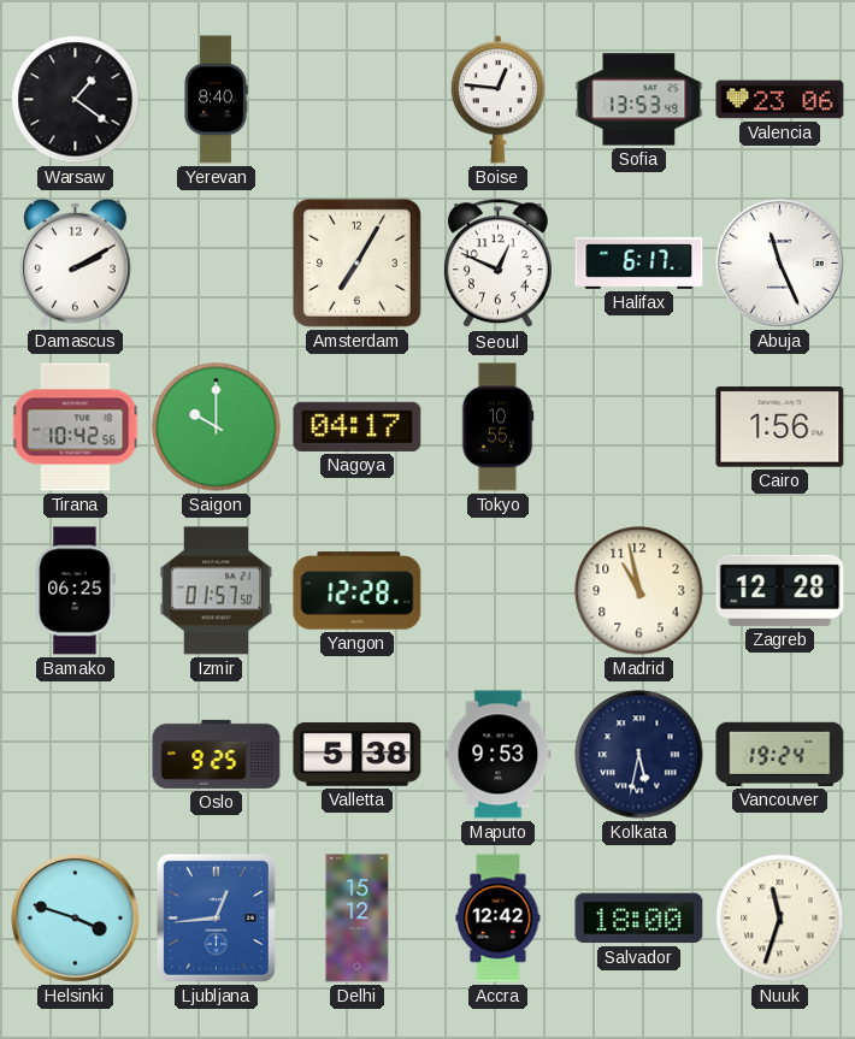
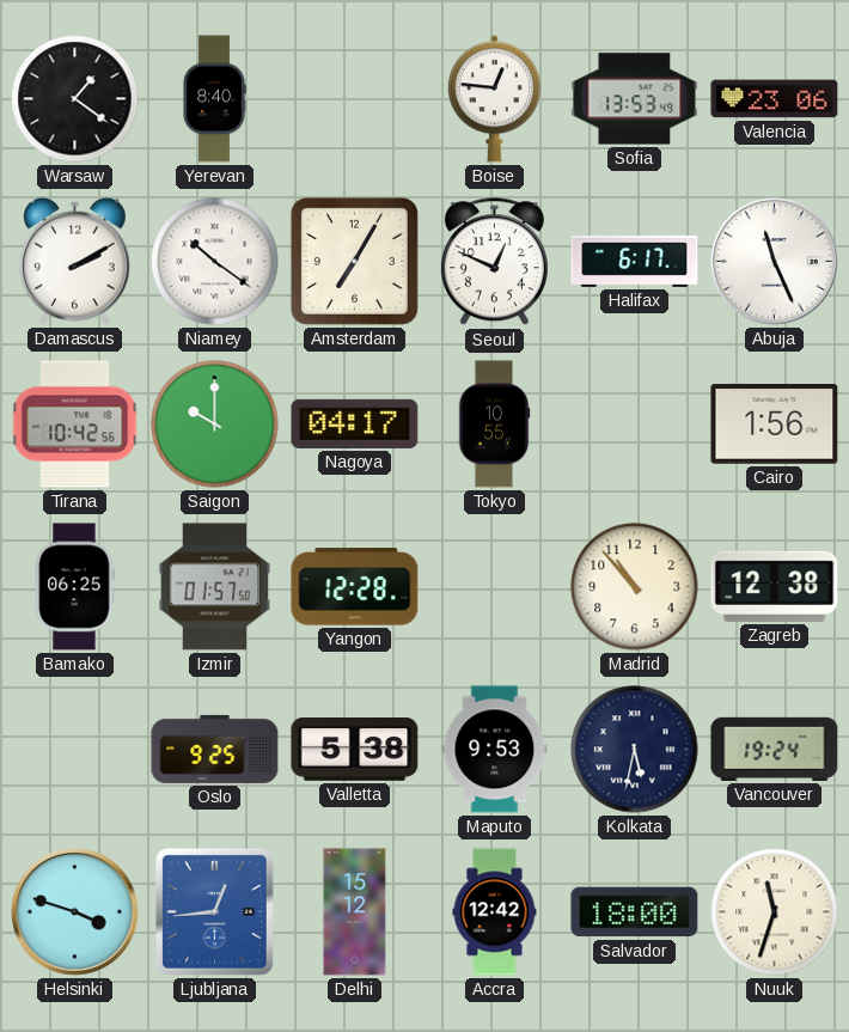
Niamey: none -> 10:21
Madrid: 10:58 -> 10:53
Zagreb: 12:28 -> 12:38
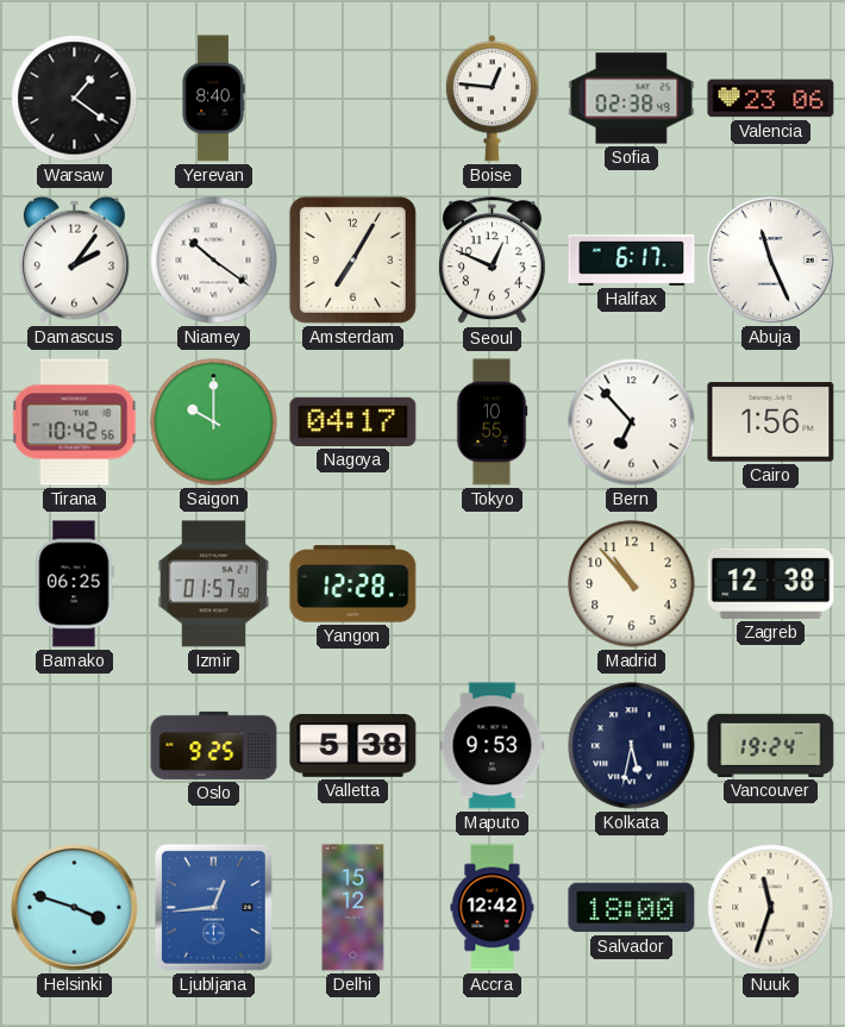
Sofia: 13:53 -> 02:38
Damascus: 2:10 -> 2:06
Bern: none -> 6:53
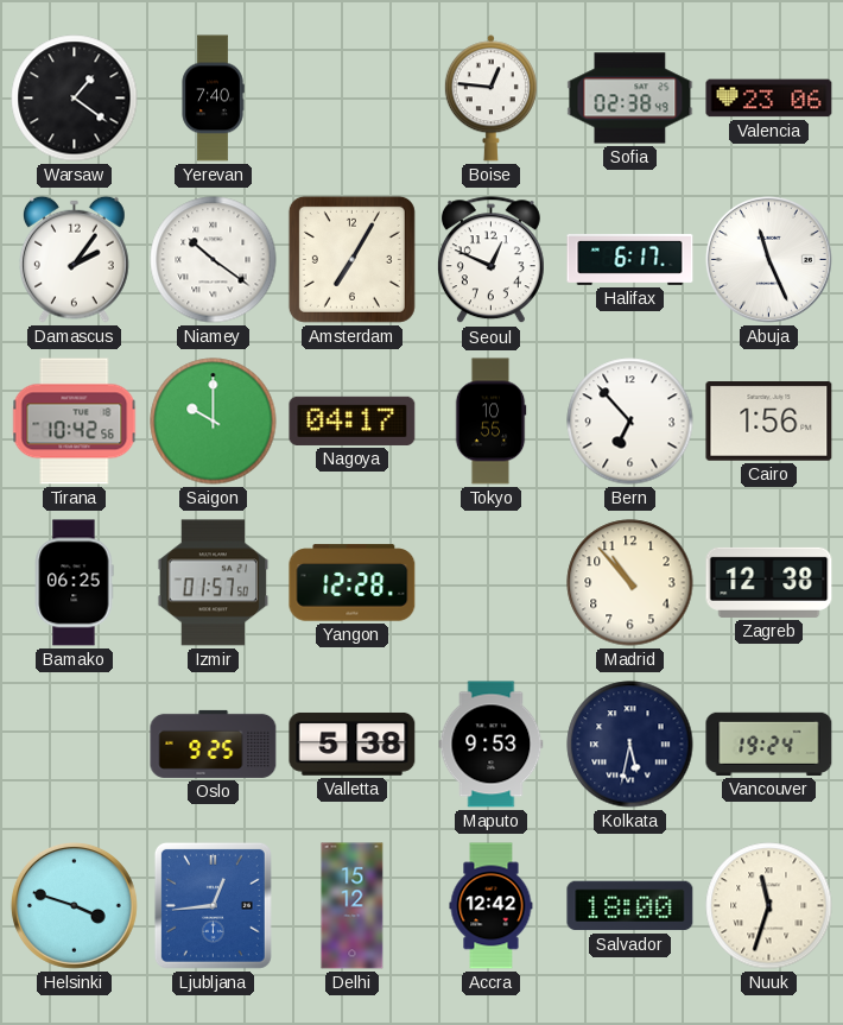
Yerevan: 8:40 -> 7:40
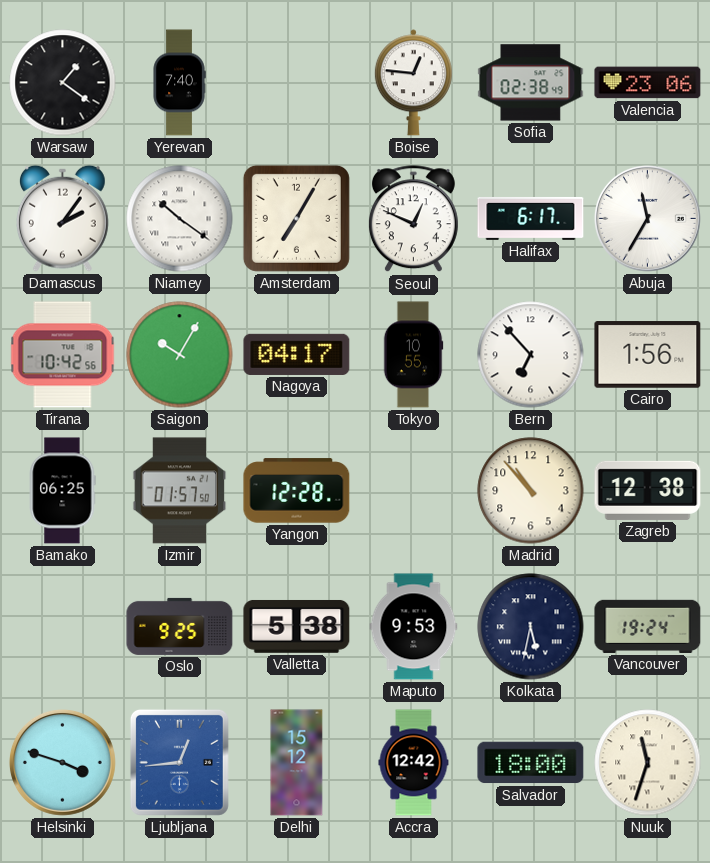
Abuja: 11:26 -> 11:35
Saigon: 10:00 -> 10:05
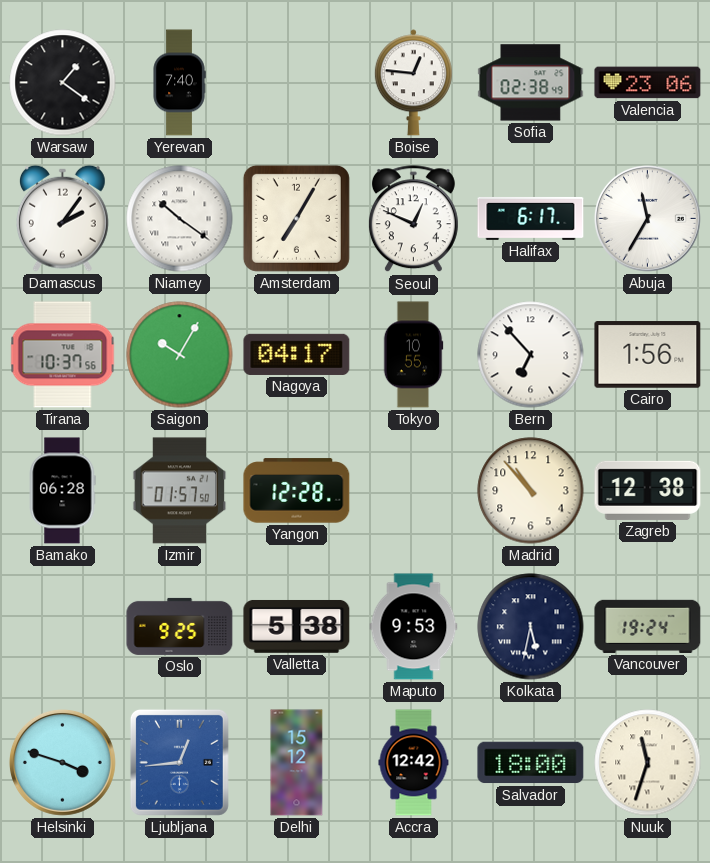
Tirana: 10:42 -> 10:37
Bamako: 06:25 -> 06:28
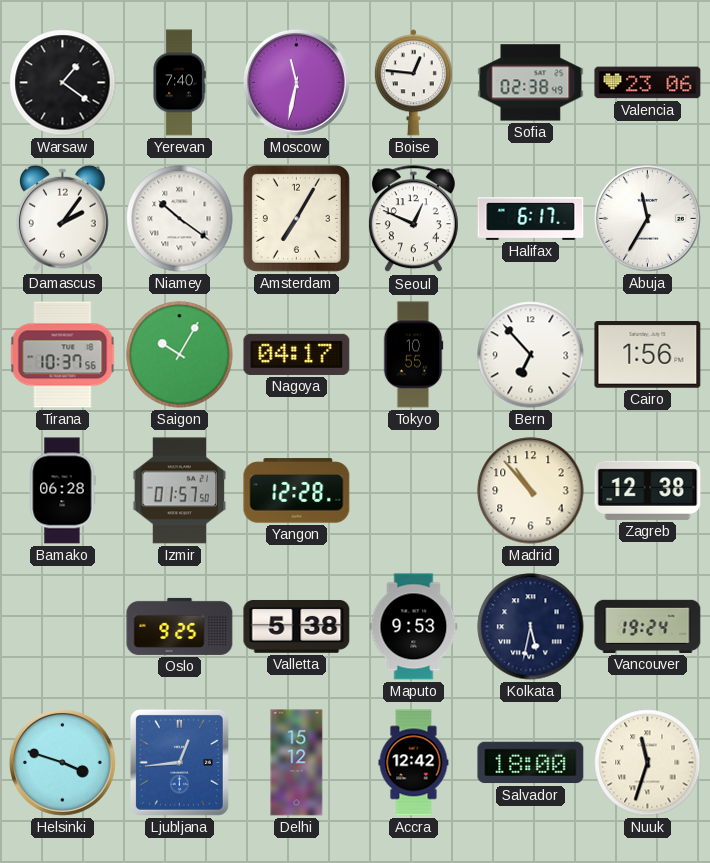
Moscow: none -> 11:32
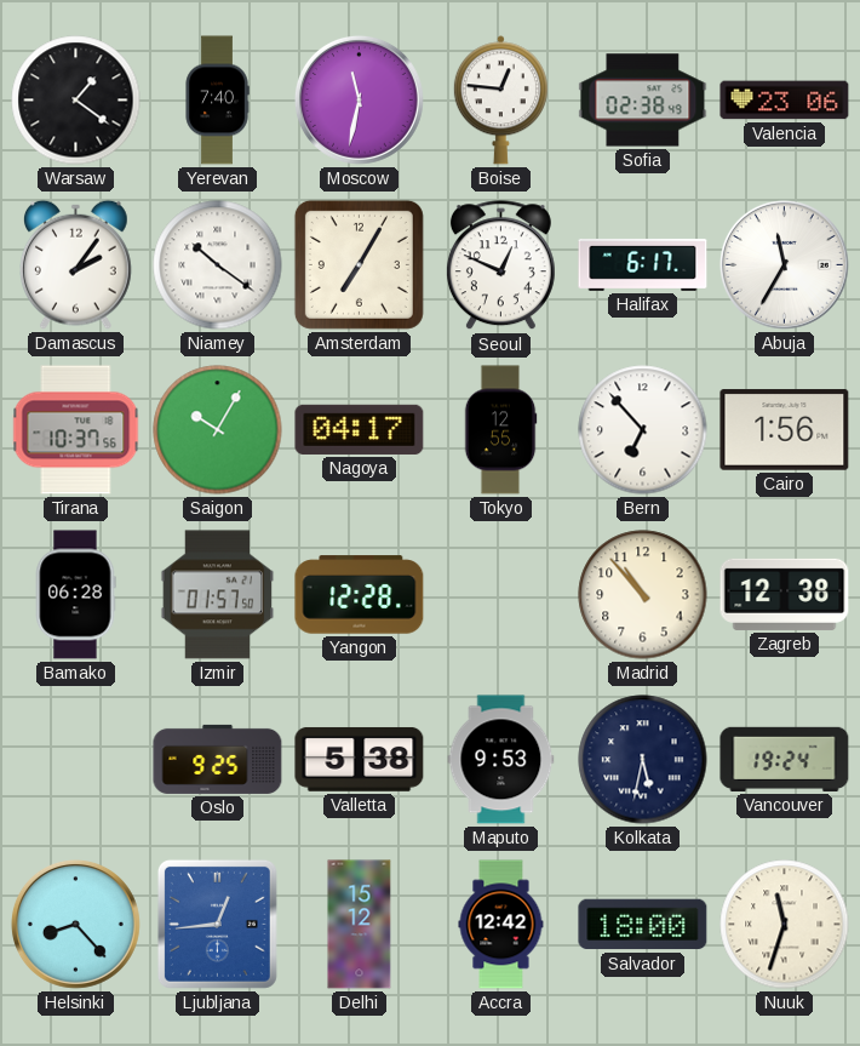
Tokyo: 10:55 -> 12:55
Helsinki: 3:48 -> 8:23
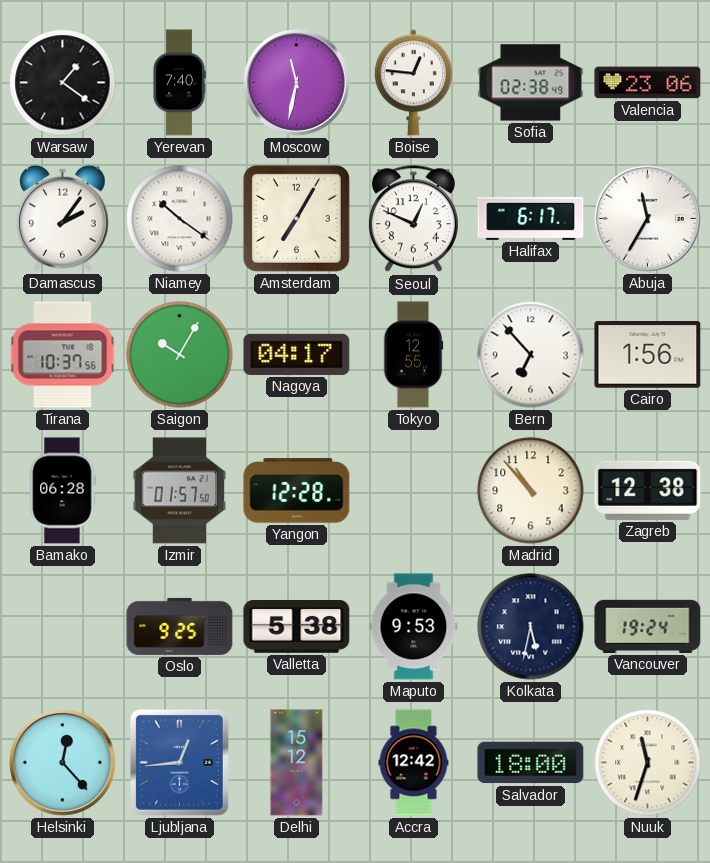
Helsinki: 8:23 -> 12:23
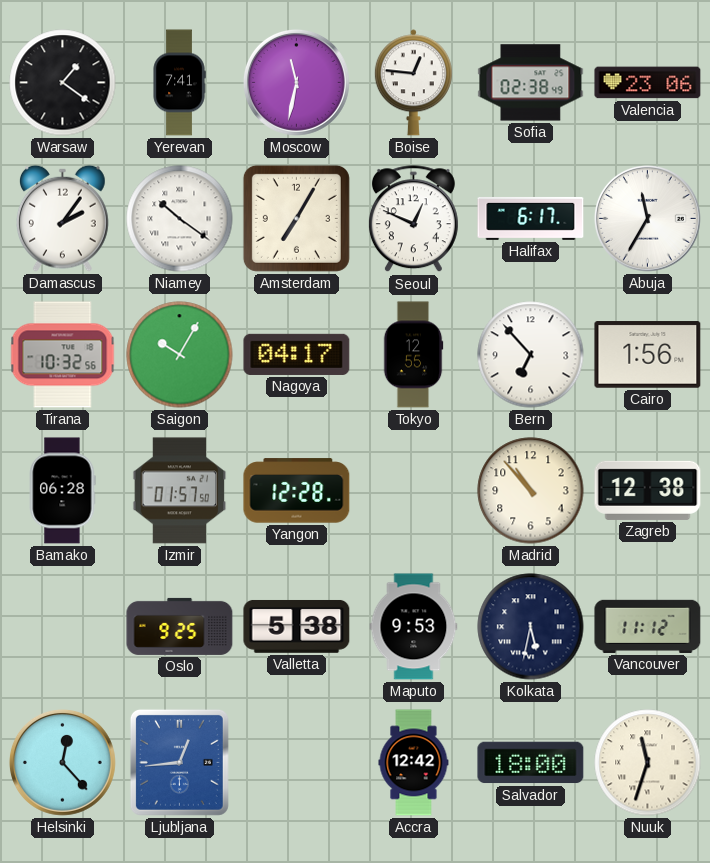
Yerevan: 7:40 -> 7:41
Tirana: 10:37 -> 10:32
Vancouver: 19:24 -> 11:12
Delhi: 15:12 -> none
